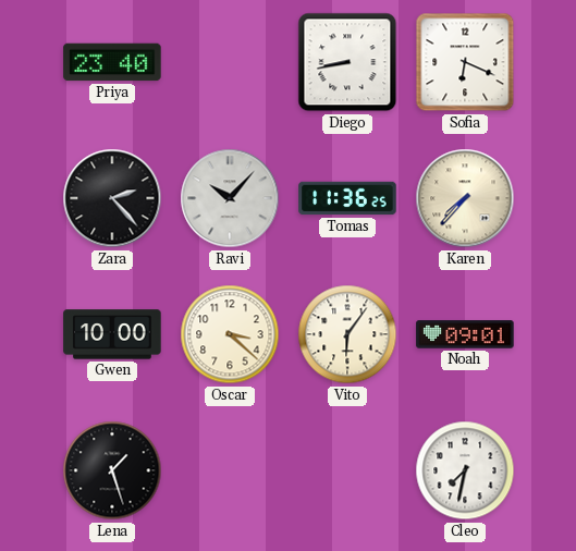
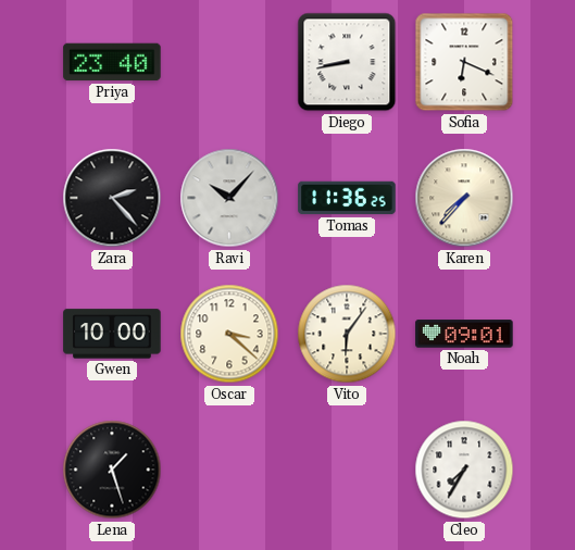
Cleo: 7:32 -> 7:35
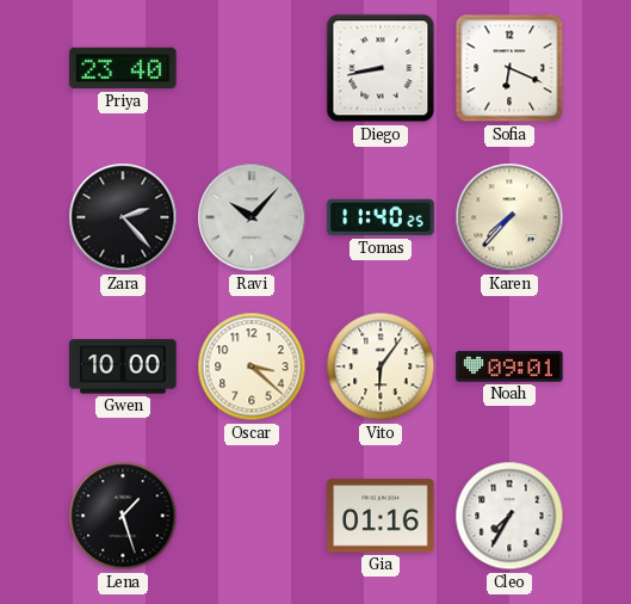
Tomas: 11:36 -> 11:40
Gia: none -> 01:16
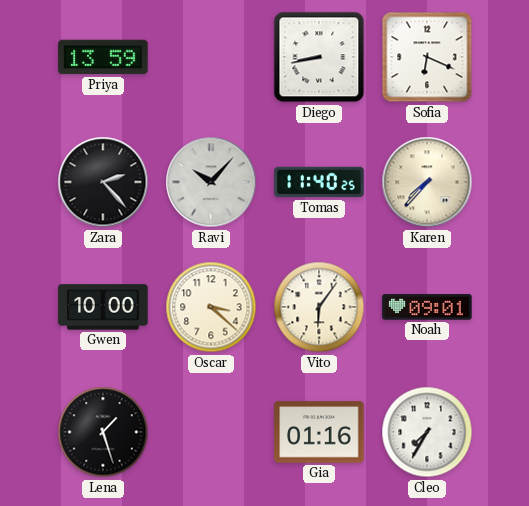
Priya: 23:40 -> 13:59
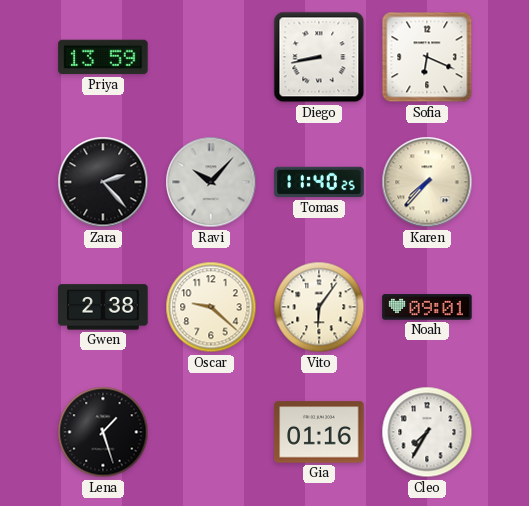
Gwen: 10:00 -> 2:38
Oscar: 3:22 -> 9:22
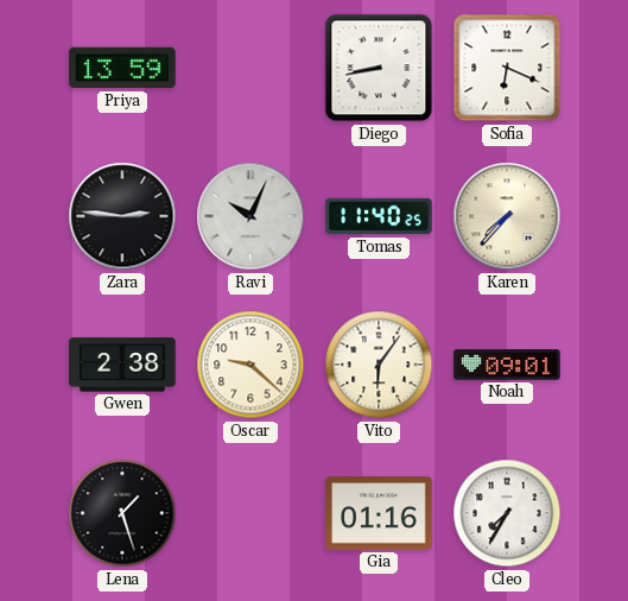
Zara: 2:23 -> 2:46
Ravi: 10:07 -> 10:04
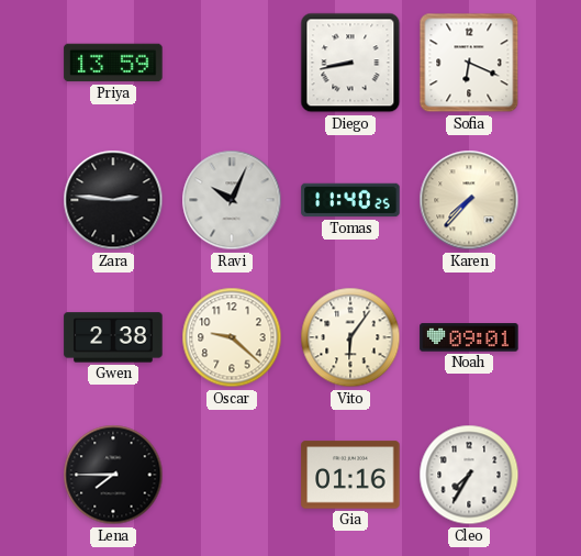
Lena: 1:27 -> 7:45
